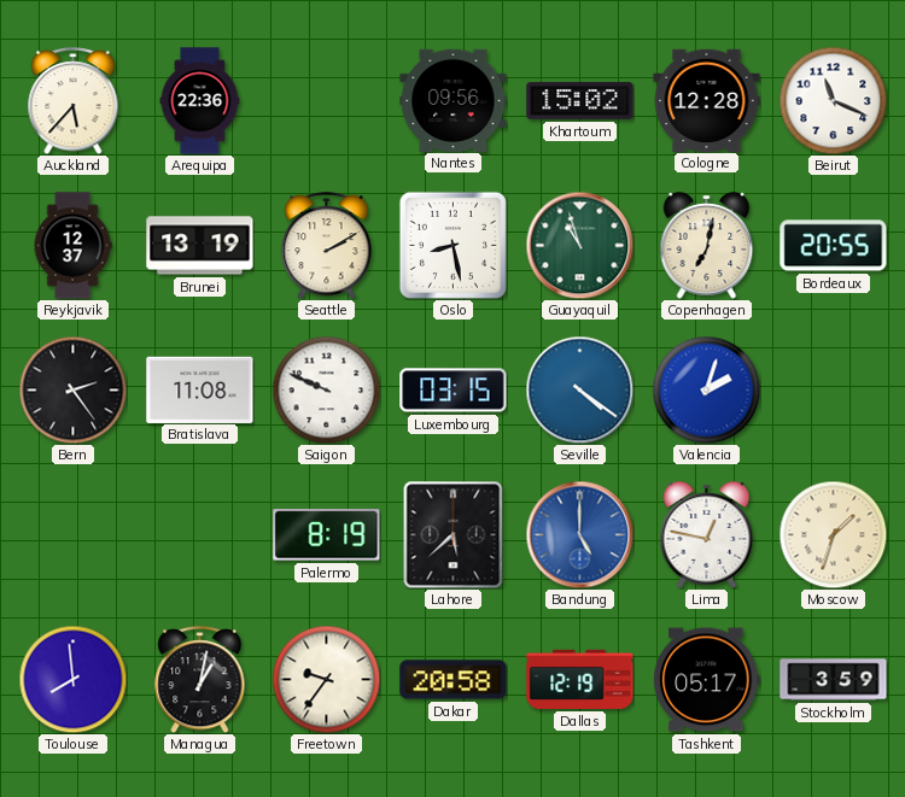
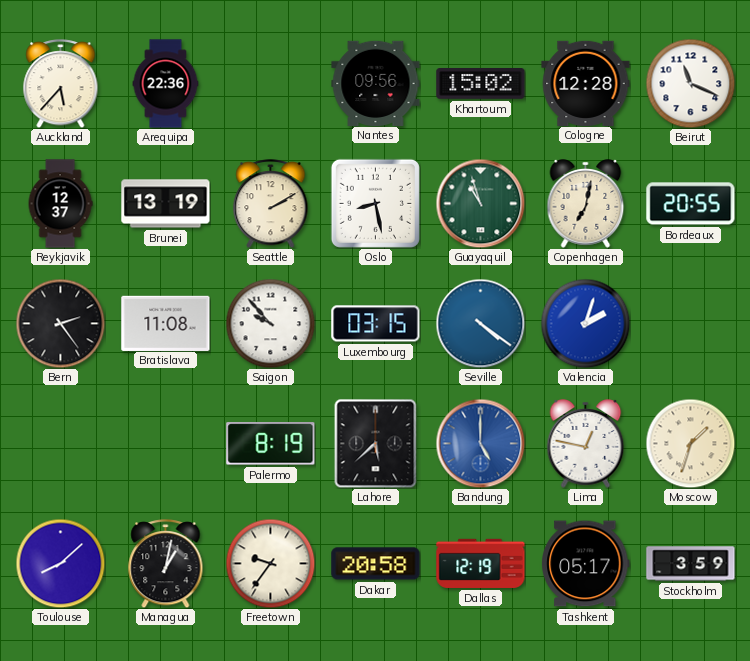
Saigon: 9:49 -> 9:53
Toulouse: 7:59 -> 8:08
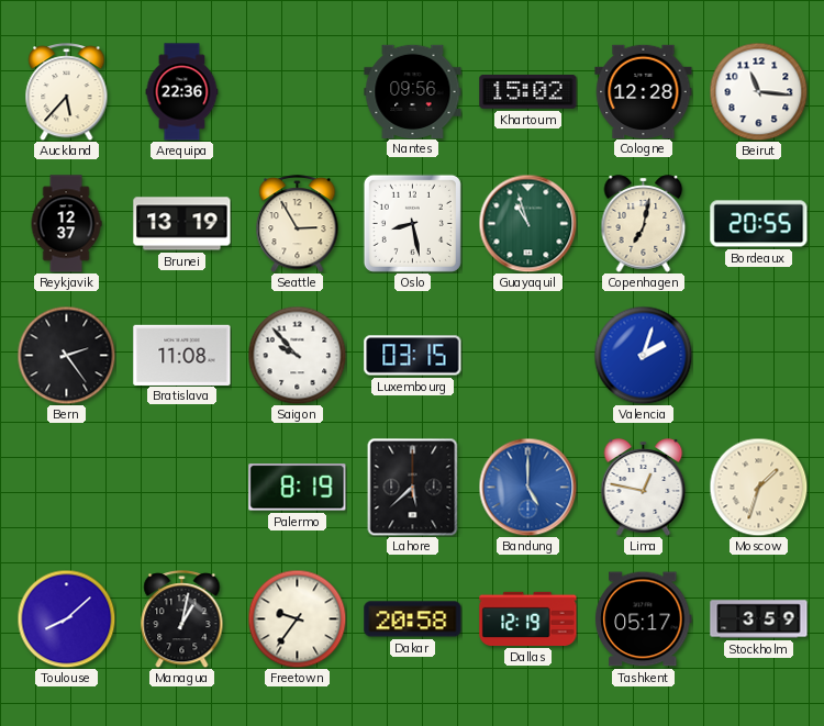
Beirut: 11:19 -> 11:16
Seattle: 2:10 -> 2:55
Seville: 4:21 -> none
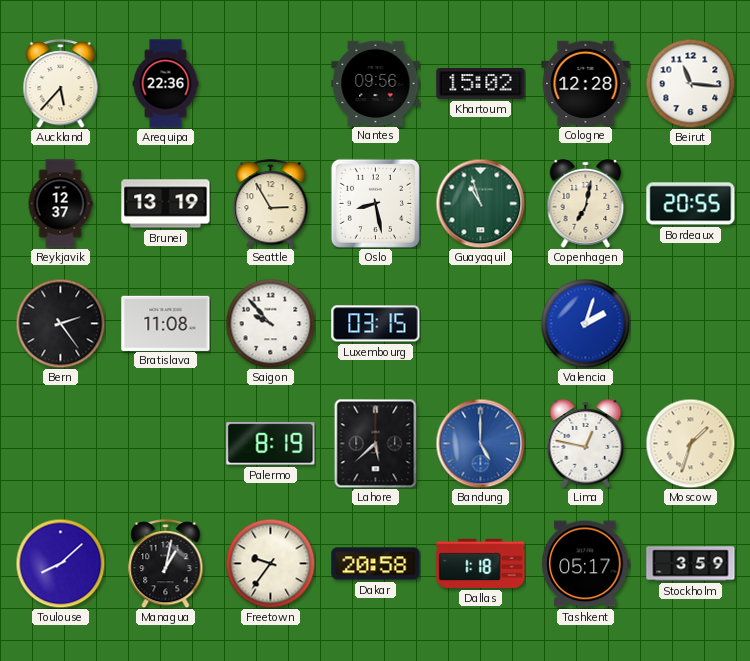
Dallas: 12:19 -> 1:18
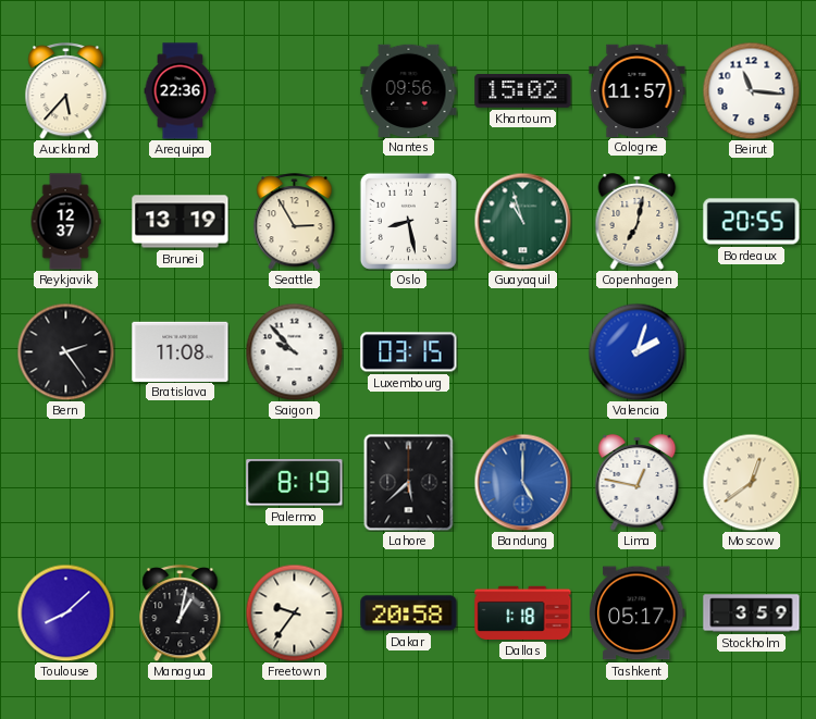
Cologne: 12:28 -> 11:57
Moscow: 1:33 -> 12:39
